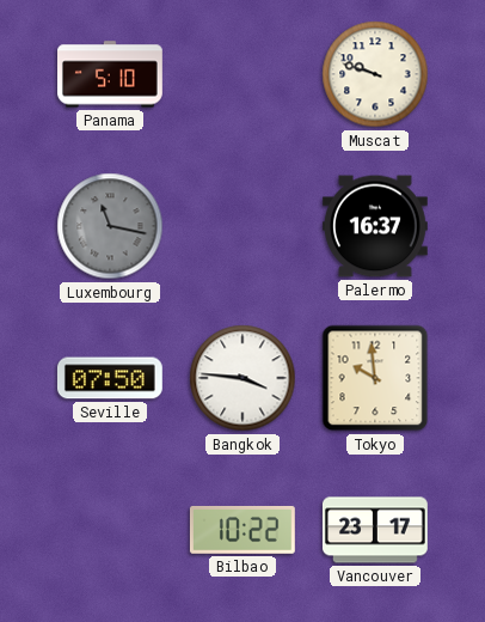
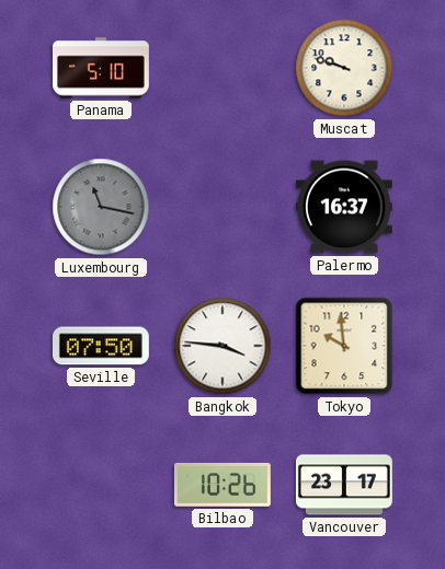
Bilbao: 10:22 -> 10:26
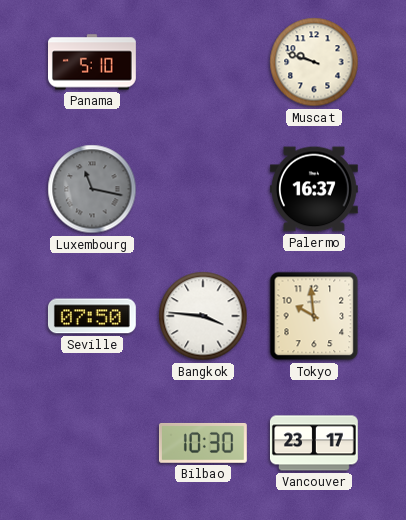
Bilbao: 10:26 -> 10:30
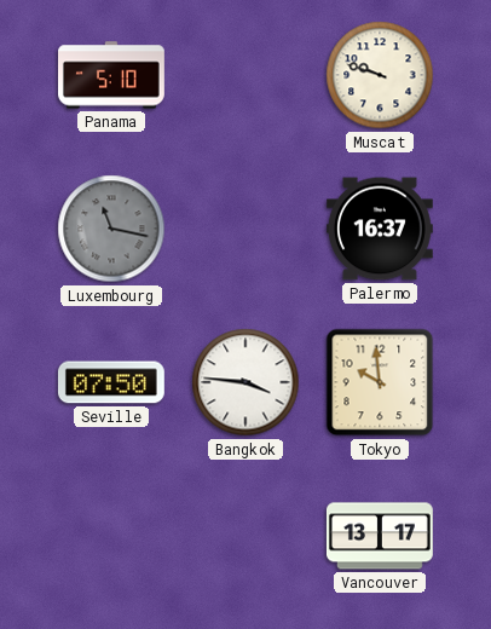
Bilbao: 10:30 -> none
Vancouver: 23:17 -> 13:17
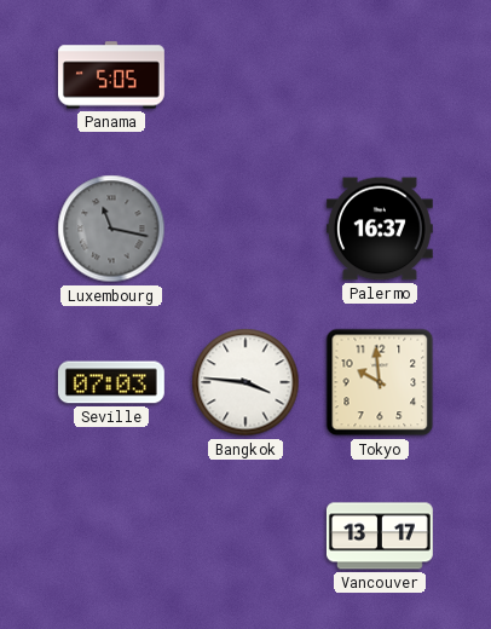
Panama: 5:10 -> 5:05
Muscat: 9:48 -> none
Seville: 07:50 -> 07:03
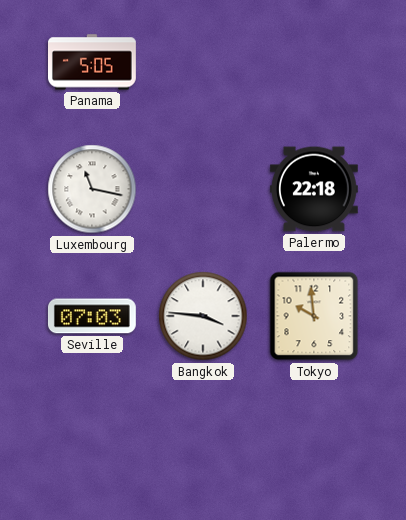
Luxembourg dial: grey -> white
Palermo: 16:37 -> 22:18
Vancouver: 13:17 -> none
